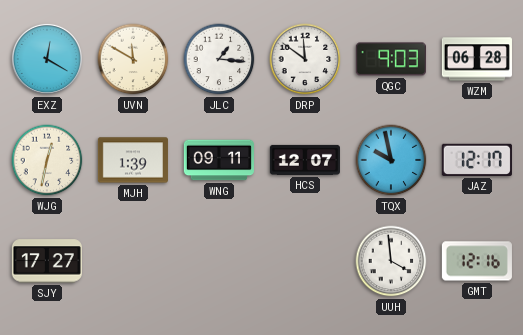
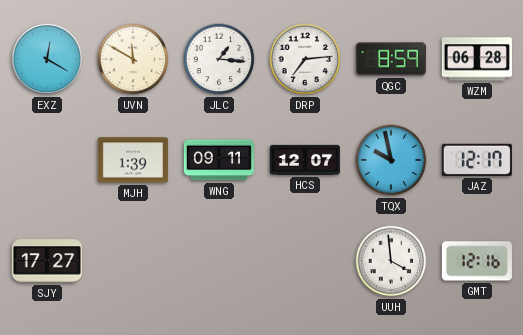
DRP: 11:51 -> 7:14
QGC: 9:03 -> 8:59
WJG: 12:32 -> none
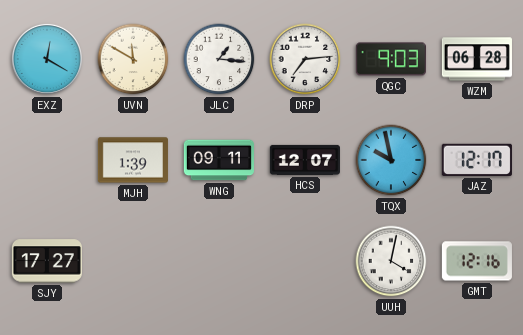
QGC: 8:59 -> 9:03
UUH: 3:59 -> 4:02
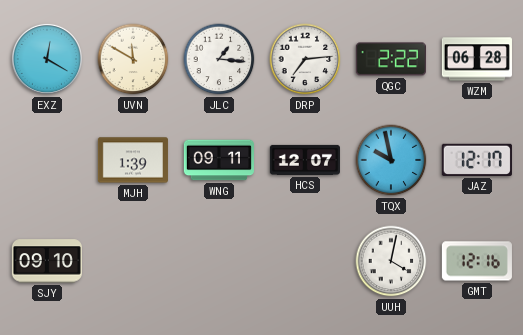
QGC: 9:03 -> 2:22
SJY: 17:27 -> 09:10
